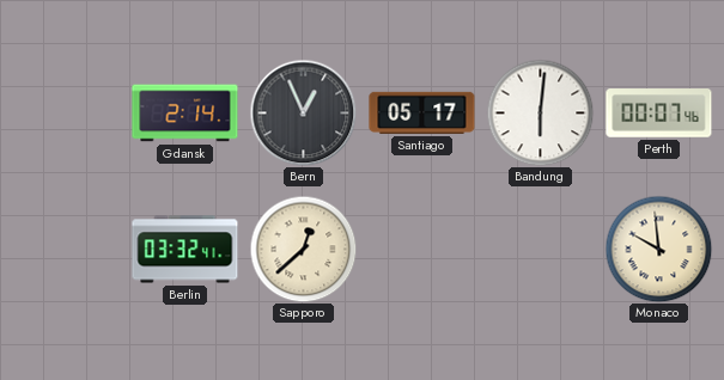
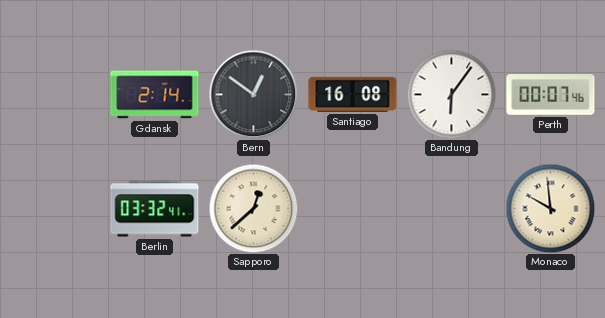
Bern: 12:56 -> 12:51
Santiago: 05:17 -> 16:08
Bandung: 6:01 -> 6:06
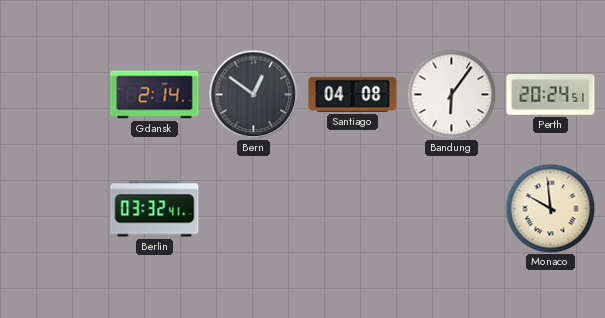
Santiago: 16:08 -> 04:08
Perth: 00:07 -> 20:24
Sapporo: 12:38 -> none
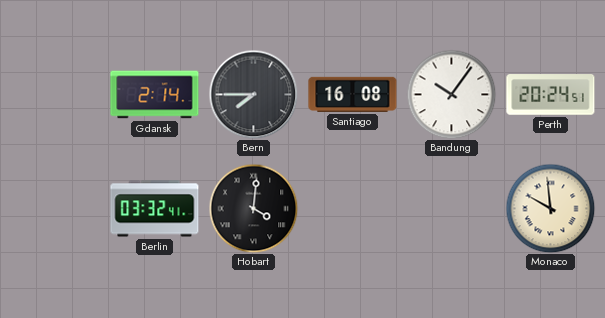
Bern: 12:51 -> 7:45
Santiago: 04:08 -> 16:08
Bandung: 6:06 -> 10:06
Hobart: none -> 4:01
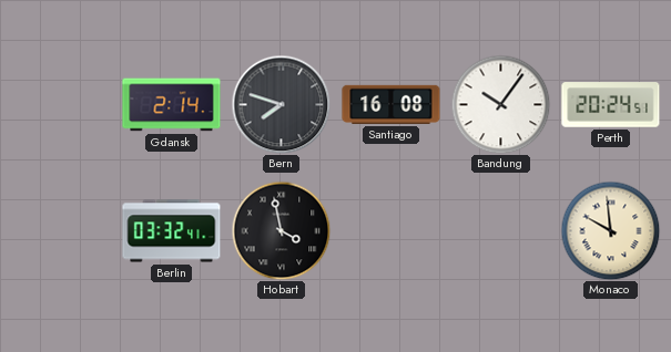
Bern: 7:45 -> 7:48
Hobart: 4:01 -> 3:58
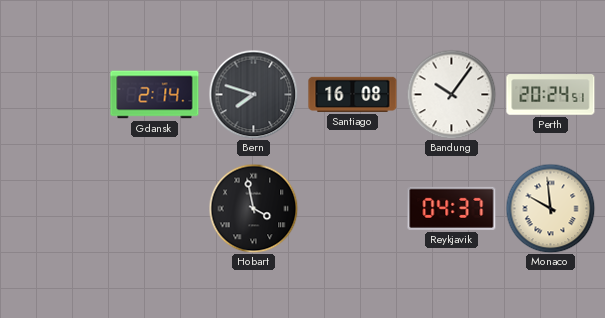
Berlin: 03:32 -> none
Reykjavik: none -> 04:37
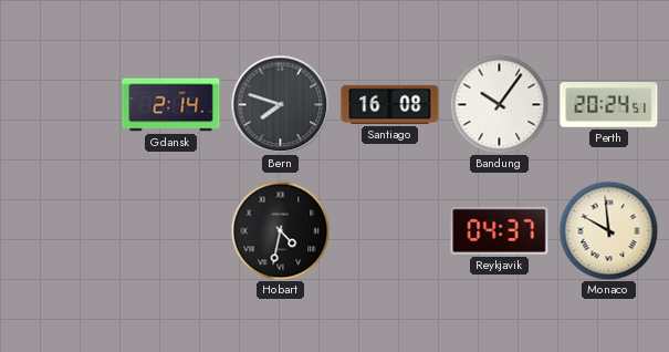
Hobart: 3:58 -> 4:32
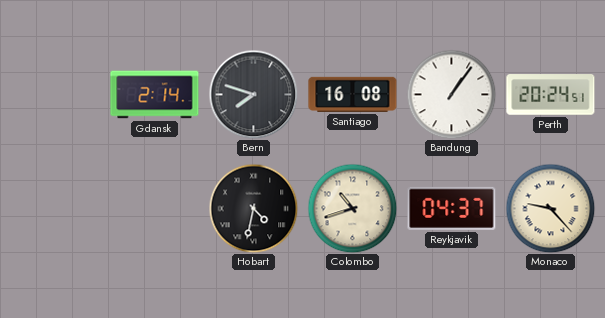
Bandung: 10:06 -> 1:06
Colombo: none -> 10:42
Monaco: 9:59 -> 9:23
